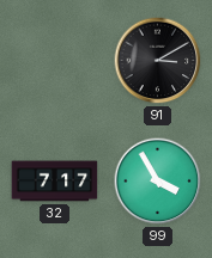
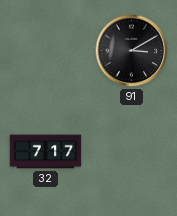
99: 3:55 -> none
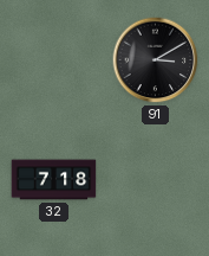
32: 7:17 -> 7:18
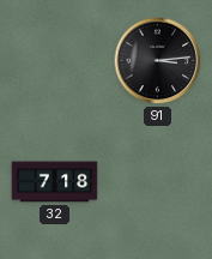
91: 3:10 -> 3:14
